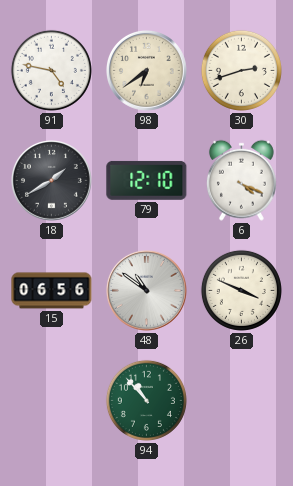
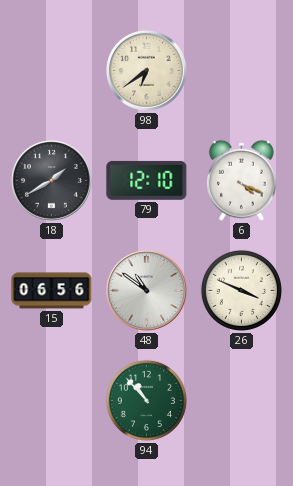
91: 4:47 -> none
30: 2:42 -> none
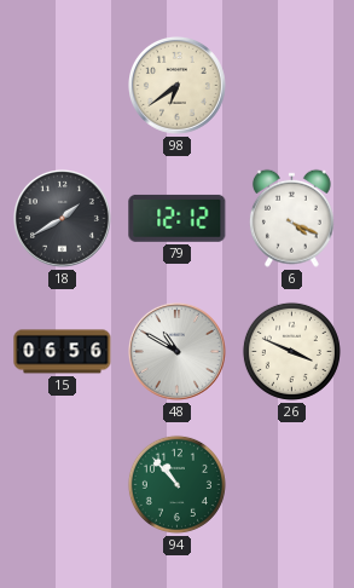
79: 12:10 -> 12:12
48: 10:51 -> 10:50
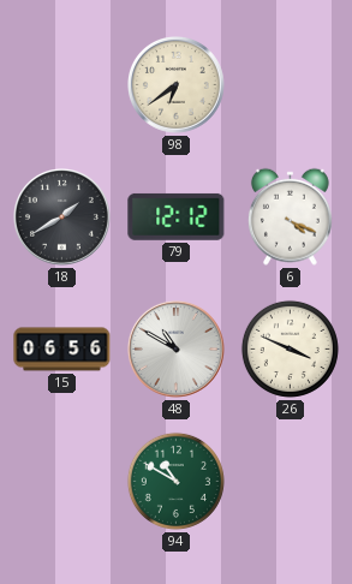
94: 10:53 -> 10:50
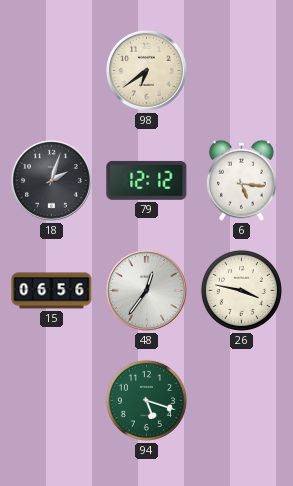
18: 1:40 -> 2:03
6: 4:19 -> 5:16
48: 10:50 -> 12:36
26: 3:49 -> 3:47
94: 10:50 -> 5:18
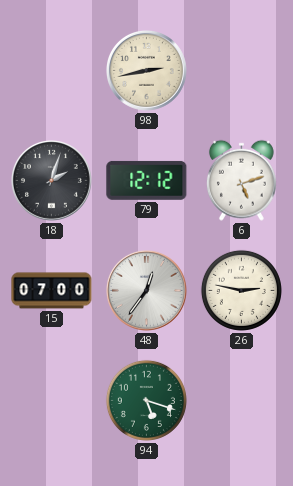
98: 6:39 -> 2:43
6: 5:16 -> 5:12
15: 06:56 -> 07:00
26: 3:47 -> 2:47
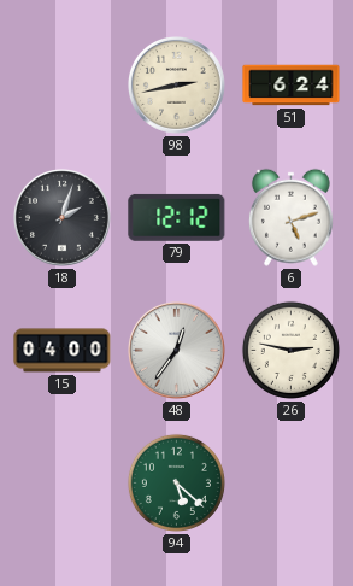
51: none -> 6:24
15: 07:00 -> 04:00
94: 5:18 -> 5:22
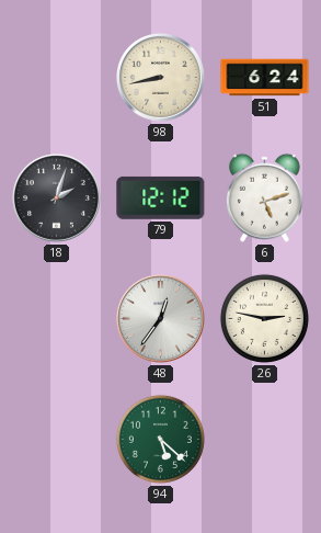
98: 2:43 -> 8:43
15: 04:00 -> none
